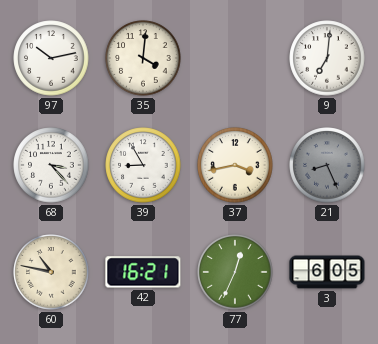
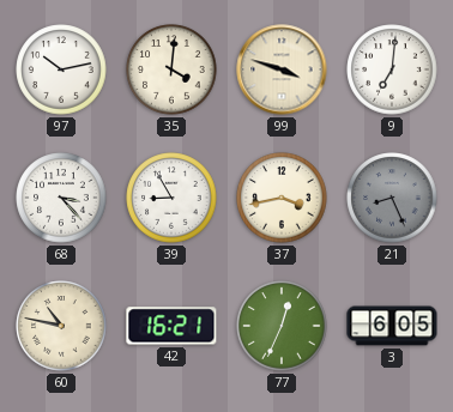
99: none -> 3:48
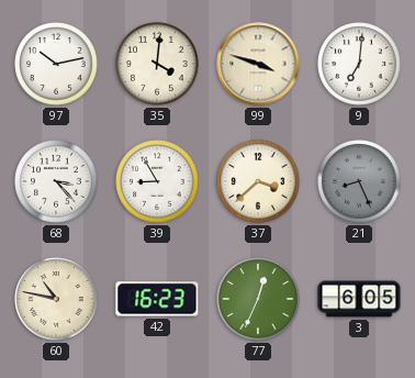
37: 3:43 -> 3:38
42: 16:21 -> 16:23
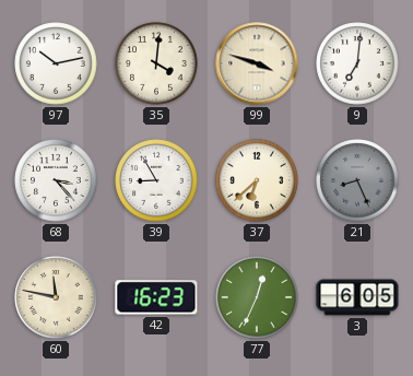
37: 3:38 -> 6:38
60: 10:47 -> 11:47
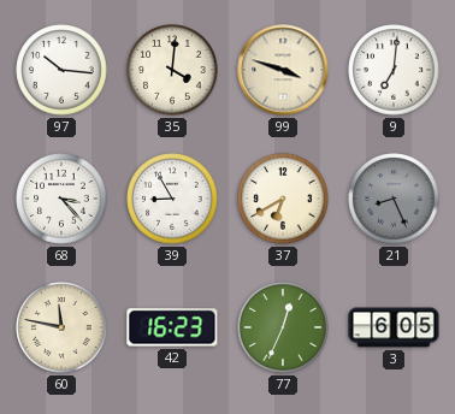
97: 10:13 -> 10:16
37: 6:38 -> 6:40
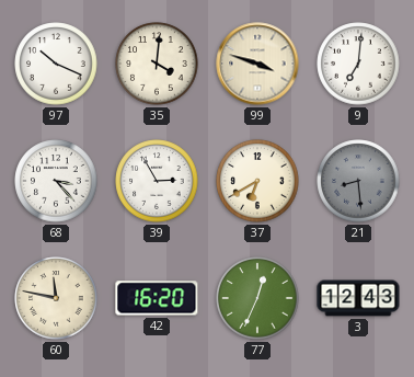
97: 10:16 -> 10:19
39: 8:55 -> 2:55
21: 8:26 -> 8:29
42: 16:23 -> 16:20
3: 6:05 -> 12:43
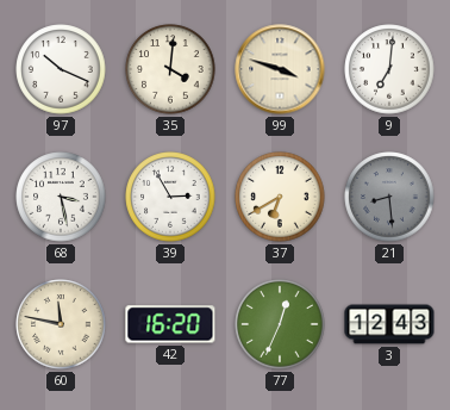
68: 3:23 -> 3:28
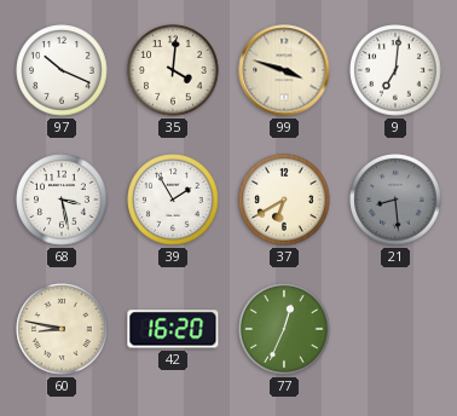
39: 2:55 -> 1:55
60: 11:47 -> 8:47
3: 12:43 -> none
